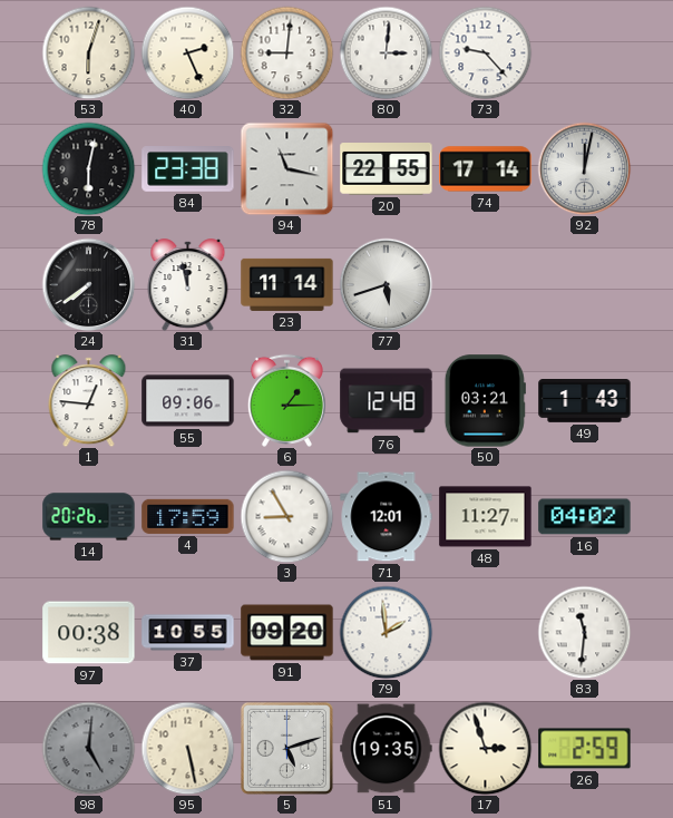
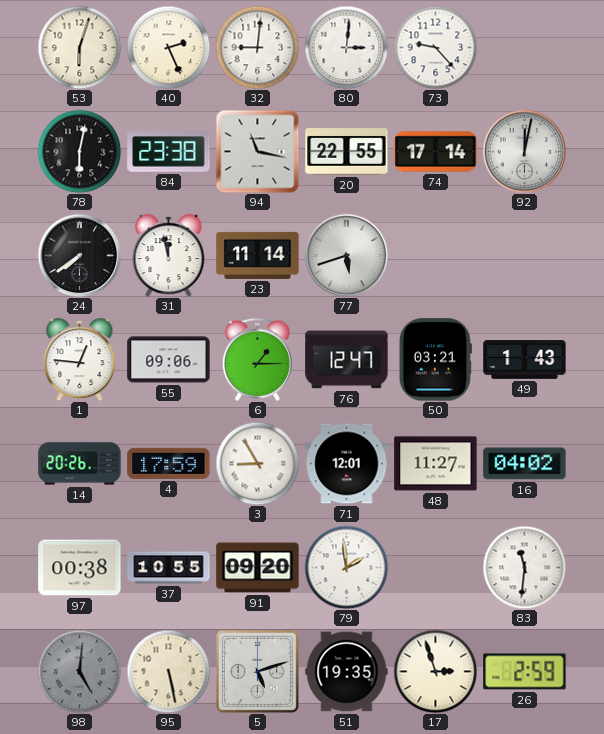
76: 12:48 -> 12:47
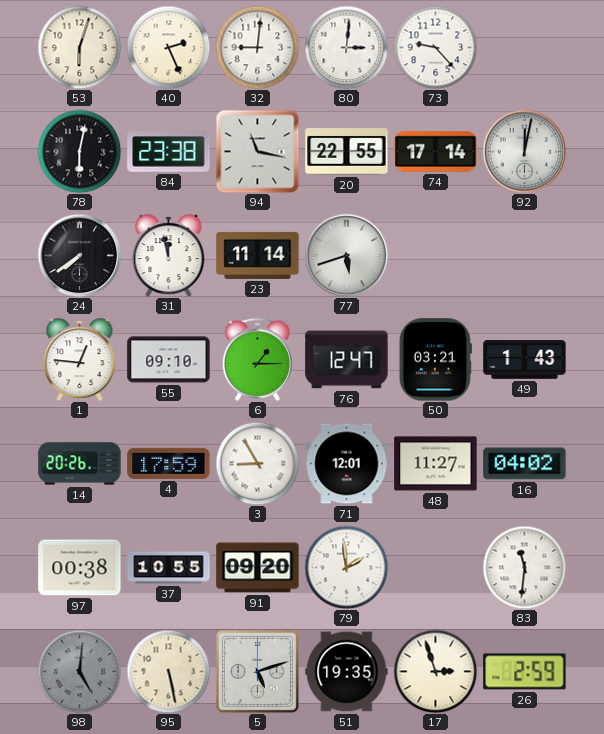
55: 09:06 -> 09:10
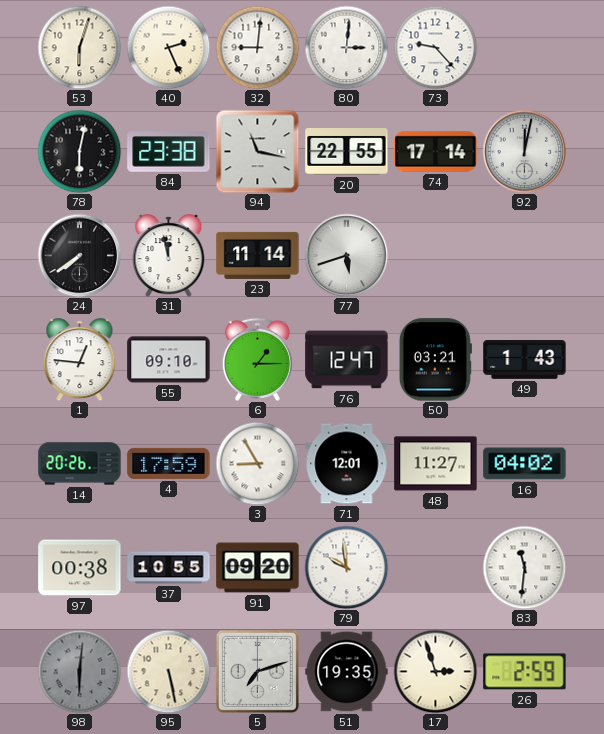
79: 1:59 -> 9:59
98: 5:01 -> 6:01
5: 5:12 -> 7:12
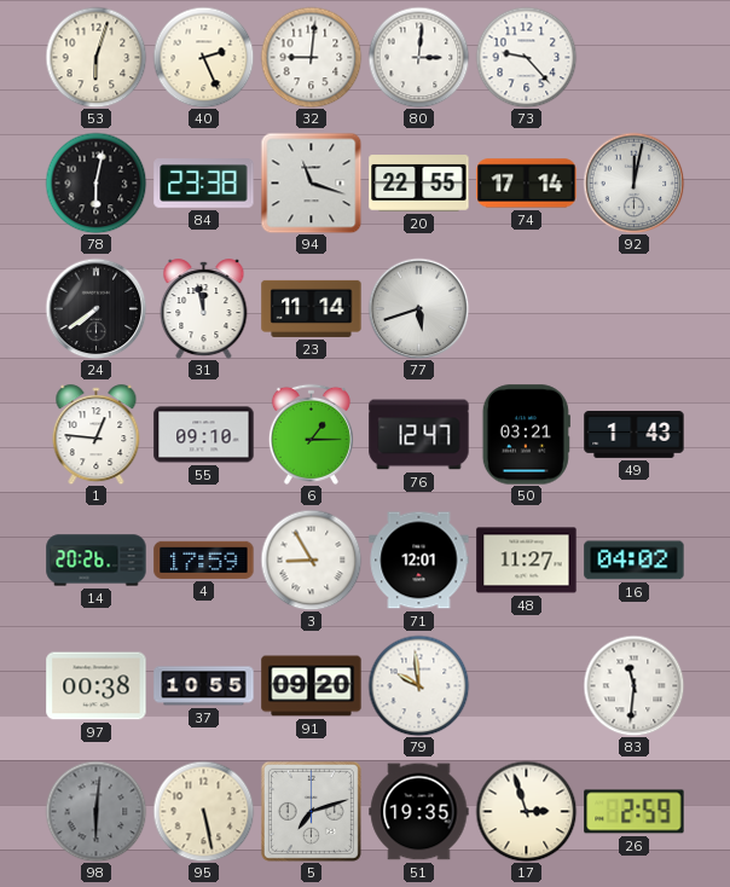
94: 11:17 -> 11:18
